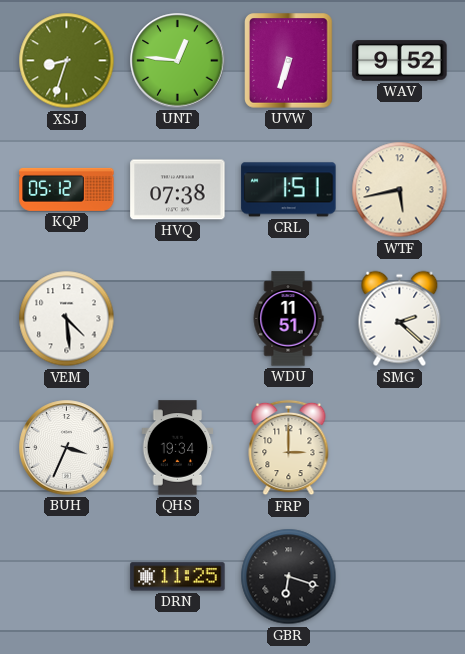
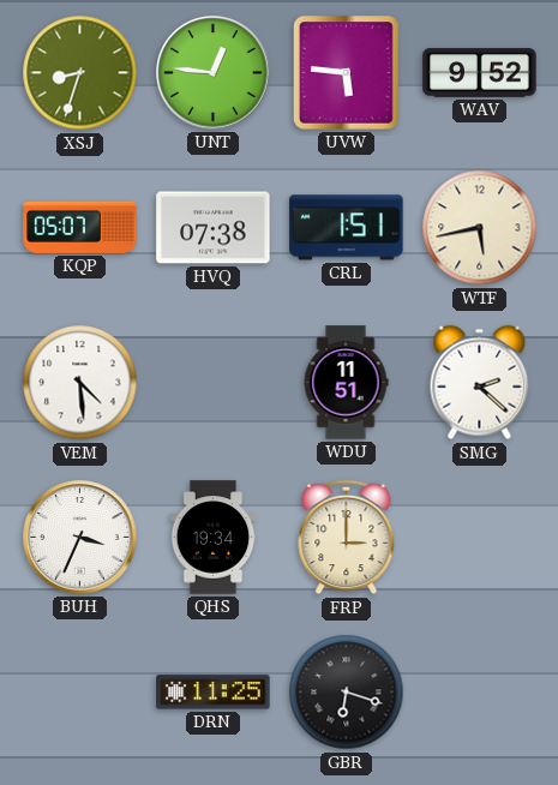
UVW: 6:33 -> 5:46
KQP: 05:12 -> 05:07
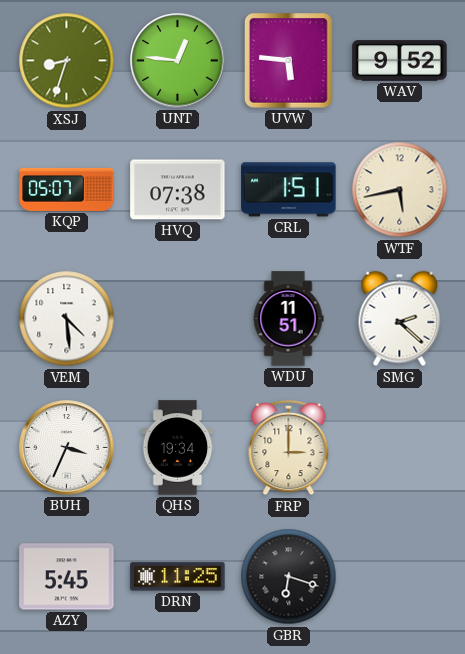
AZY: none -> 5:45
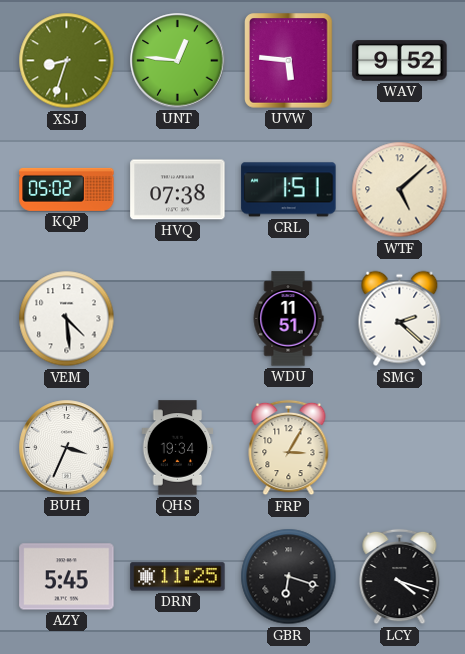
KQP: 05:07 -> 05:02
WTF: 5:43 -> 5:08
FRP: 3:00 -> 3:05
LCY: none -> 4:18
